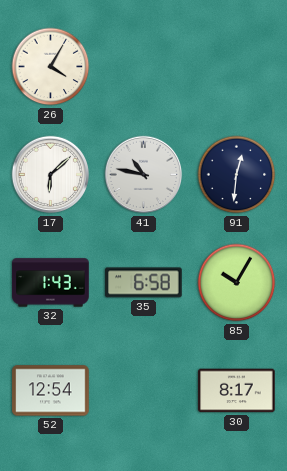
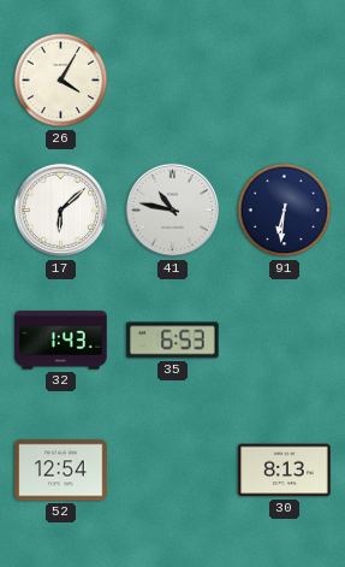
91: 12:31 -> 6:31
35: 6:58 -> 6:53
85: 10:05 -> none
30: 8:17 -> 8:13
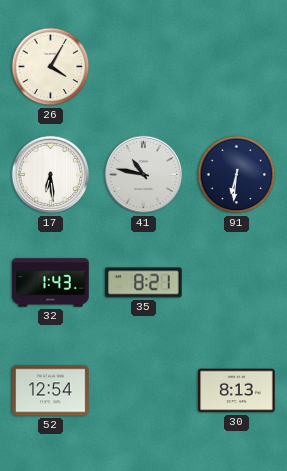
17: 6:08 -> 6:29
35: 6:53 -> 8:21
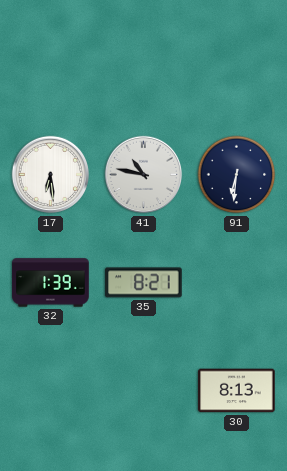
26: 4:05 -> none
32: 1:43 -> 1:39
52: 12:54 -> none
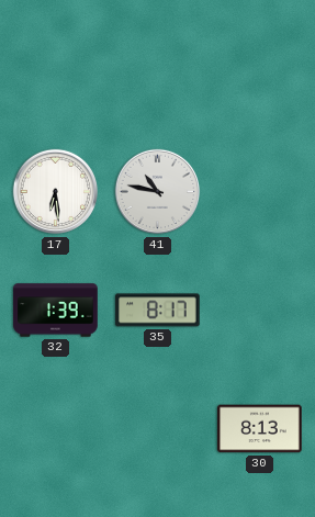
91: 6:31 -> none
35: 8:21 -> 8:17
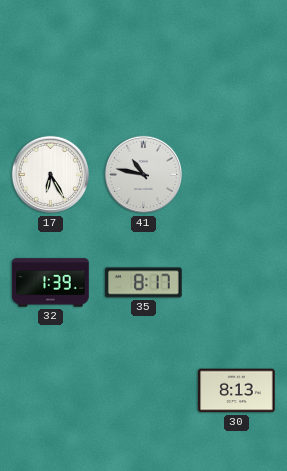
17: 6:29 -> 6:25
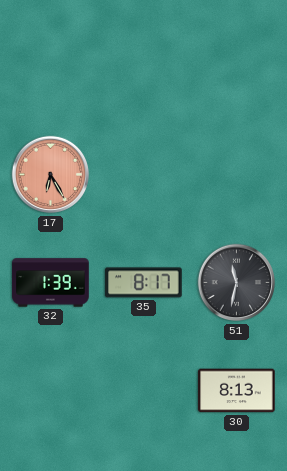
17 dial: white -> salmon
41: 10:47 -> none
51: none -> 11:32
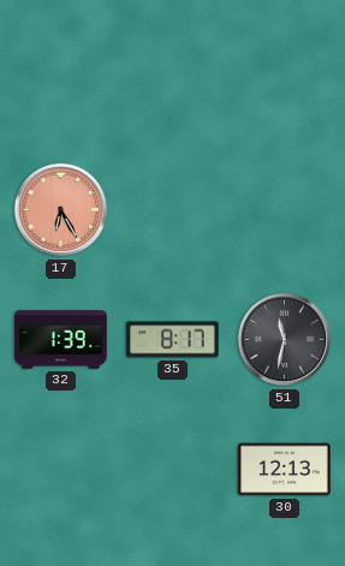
30: 8:13 -> 12:13
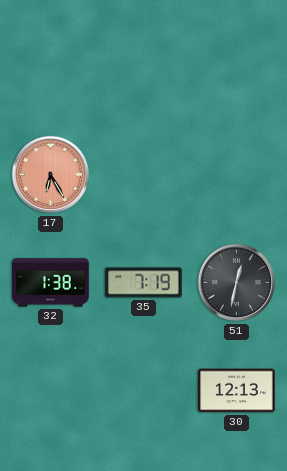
32: 1:39 -> 1:38
35: 8:17 -> 7:19
51: 11:32 -> 12:32
